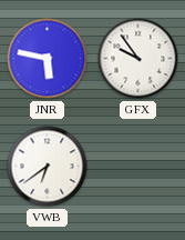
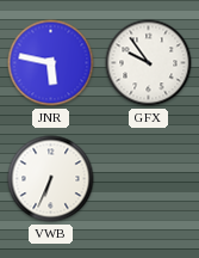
VWB: 6:39 -> 6:34
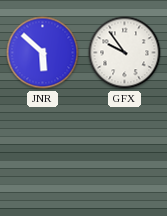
JNR: 5:47 -> 5:52
VWB: 6:34 -> none
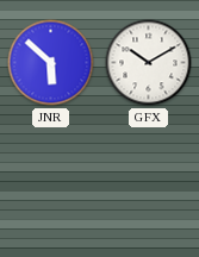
GFX: 9:54 -> 10:10
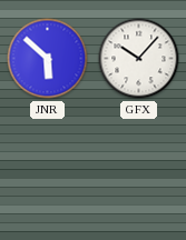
GFX: 10:10 -> 10:07
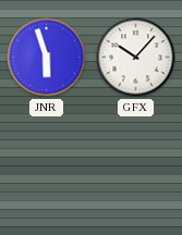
JNR: 5:52 -> 5:57
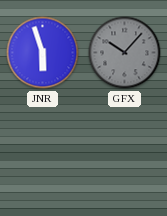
GFX dial: white -> grey
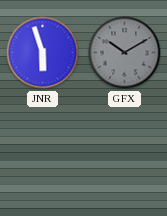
GFX: 10:07 -> 10:10
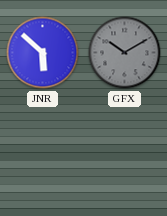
JNR: 5:57 -> 5:52
